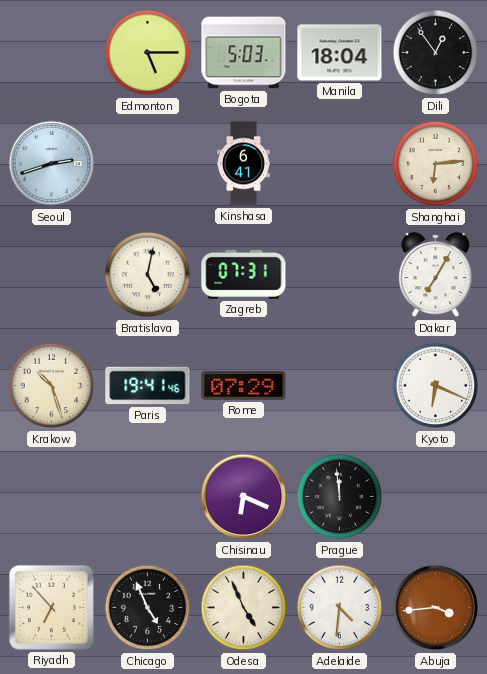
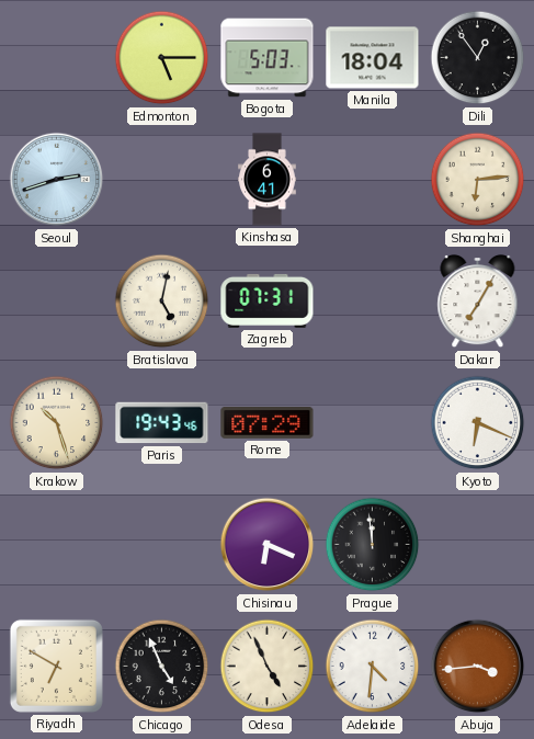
Paris: 19:41 -> 19:43
Riyadh: 6:53 -> 6:50
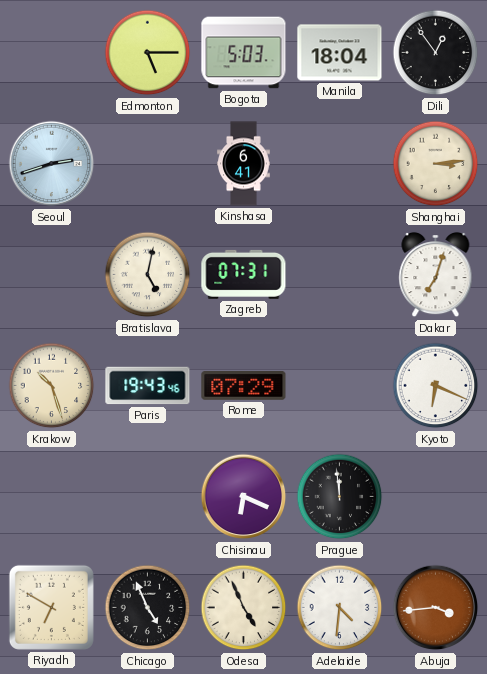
Shanghai: 6:14 -> 3:14
Dakar: 7:05 -> 7:03
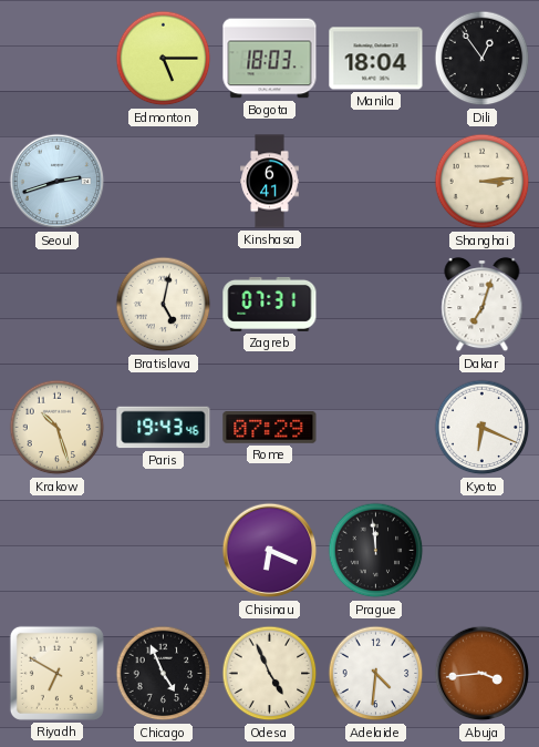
Bogota: 5:03 -> 18:03
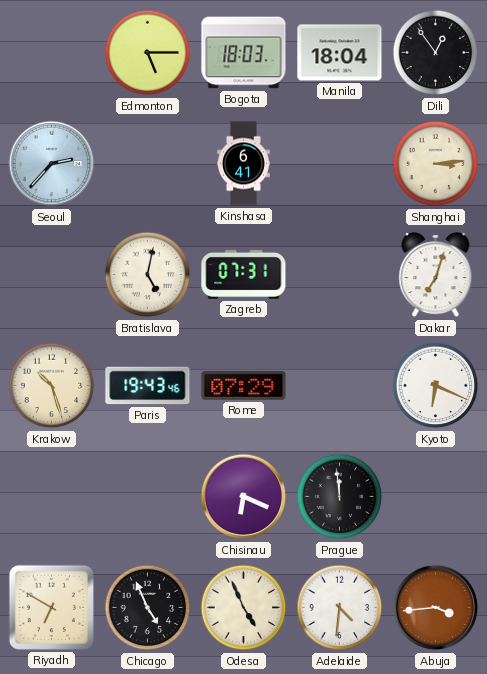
Seoul: 2:42 -> 2:37
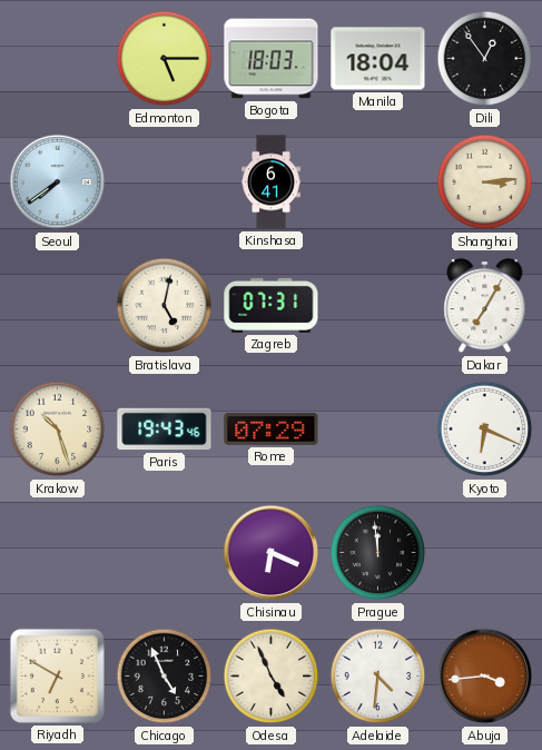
Seoul: 2:37 -> 7:39
Dakar: 7:03 -> 7:05
